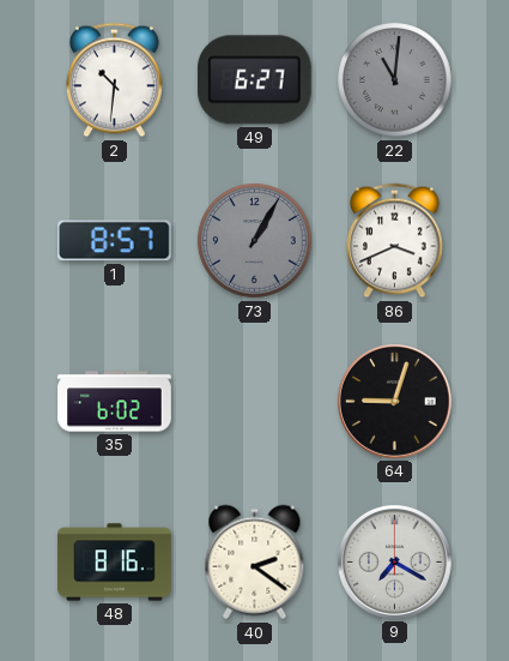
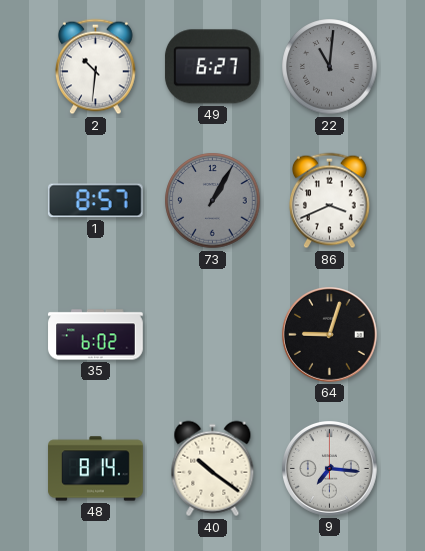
48: 8:16 -> 8:14
40: 2:21 -> 10:21
9: 7:20 -> 7:16
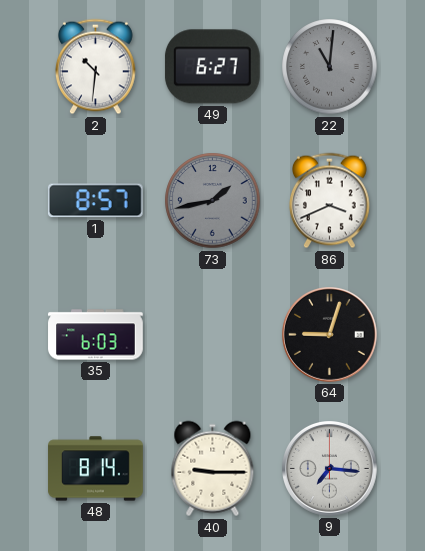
73: 1:05 -> 1:43
35: 6:02 -> 6:03
40: 10:21 -> 9:15
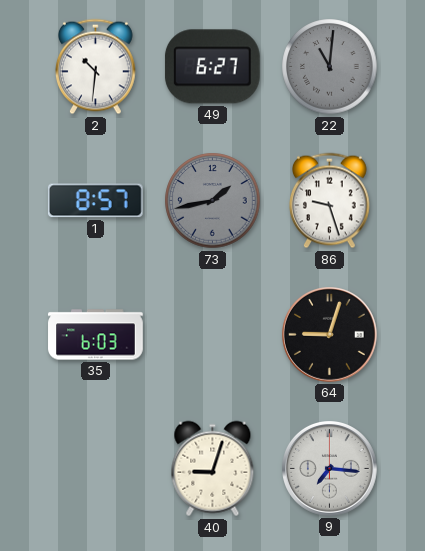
86: 3:41 -> 9:27
48: 8:14 -> none
40: 9:15 -> 9:03
